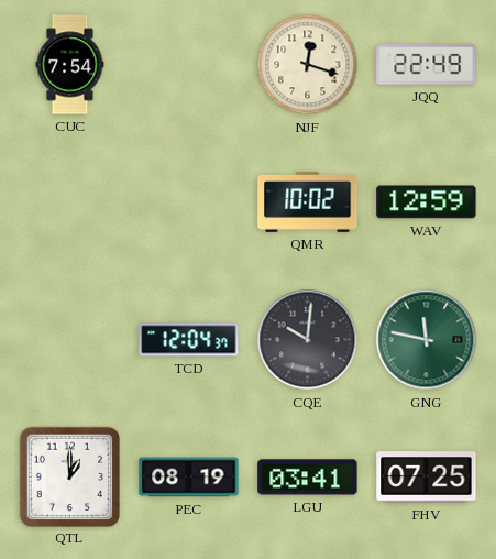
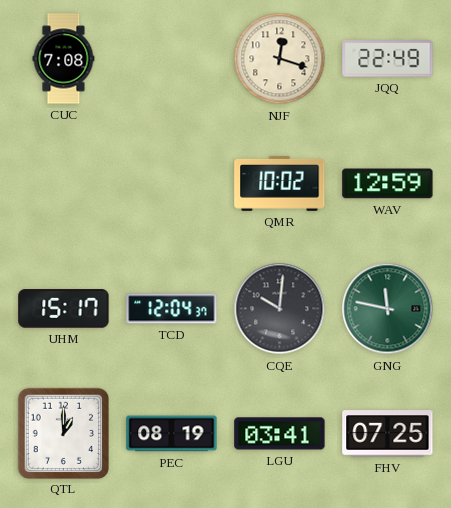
CUC: 7:54 -> 7:08
UHM: none -> 15:17
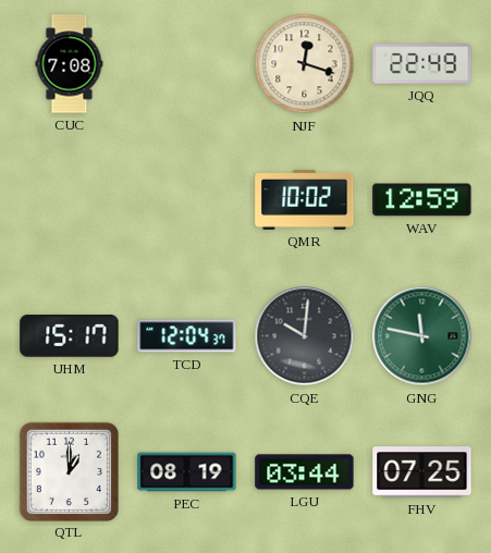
LGU: 03:41 -> 03:44
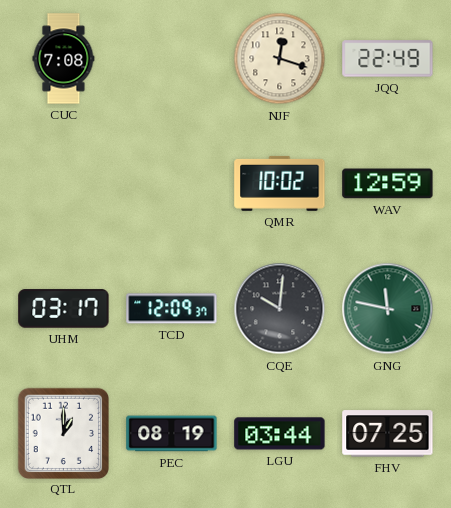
UHM: 15:17 -> 03:17
TCD: 12:04 -> 12:09
